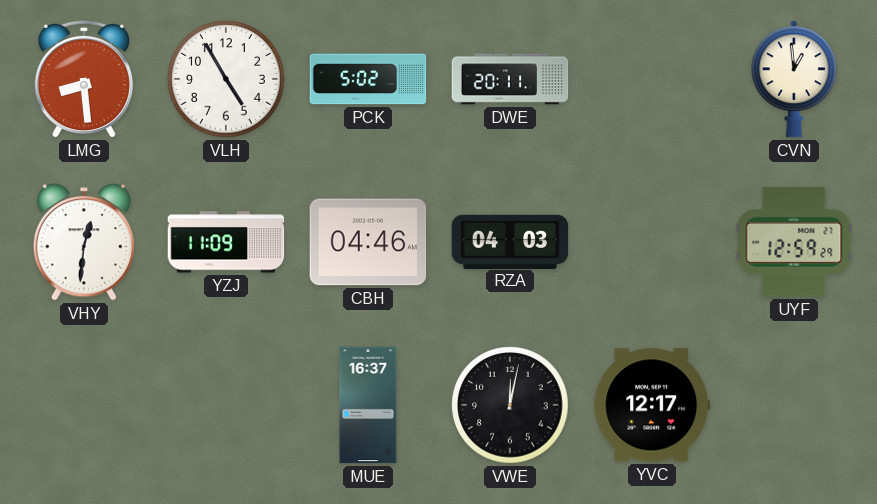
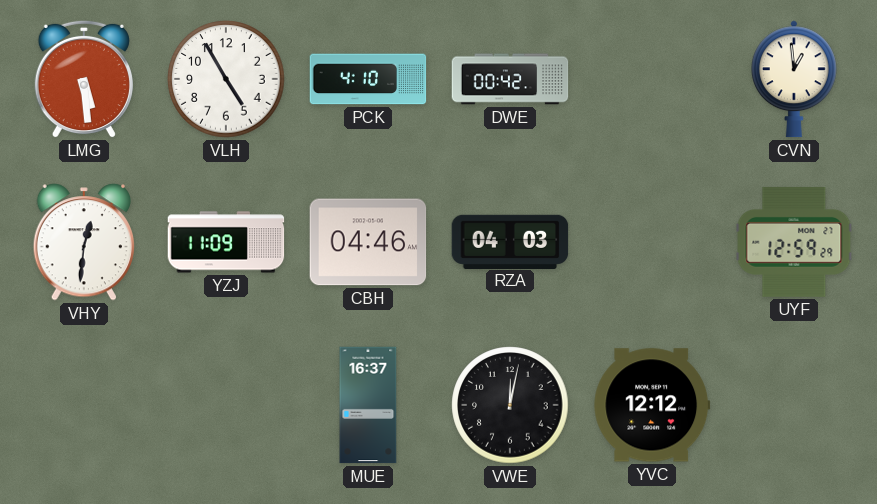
LMG: 8:29 -> 5:29
PCK: 5:02 -> 4:10
DWE: 20:11 -> 00:42
YVC: 12:17 -> 12:12
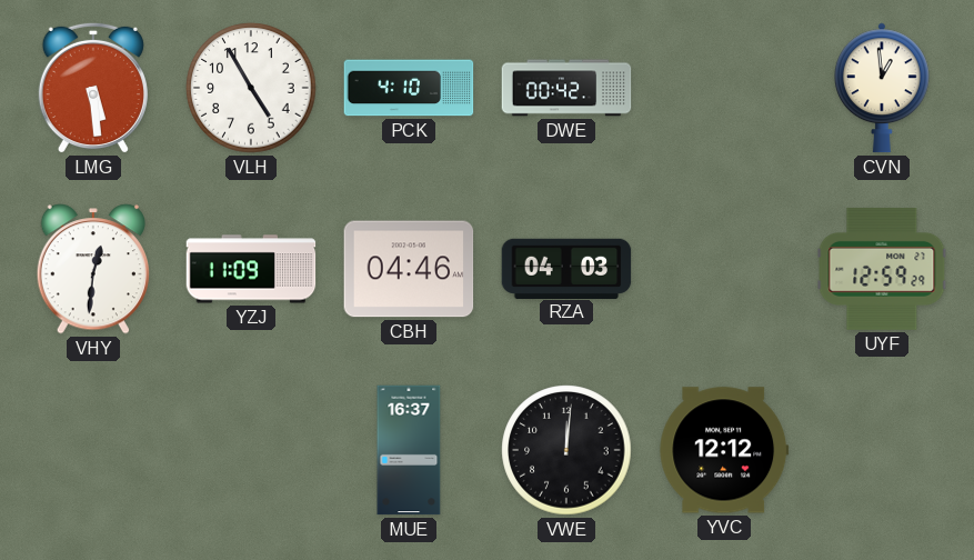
VWE: 12:02 -> 12:01
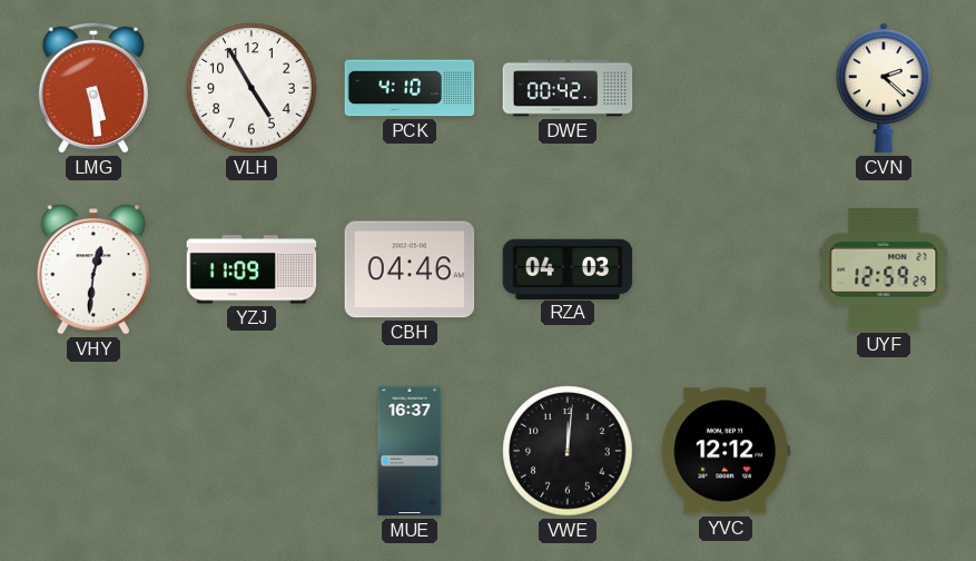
CVN: 12:59 -> 2:22
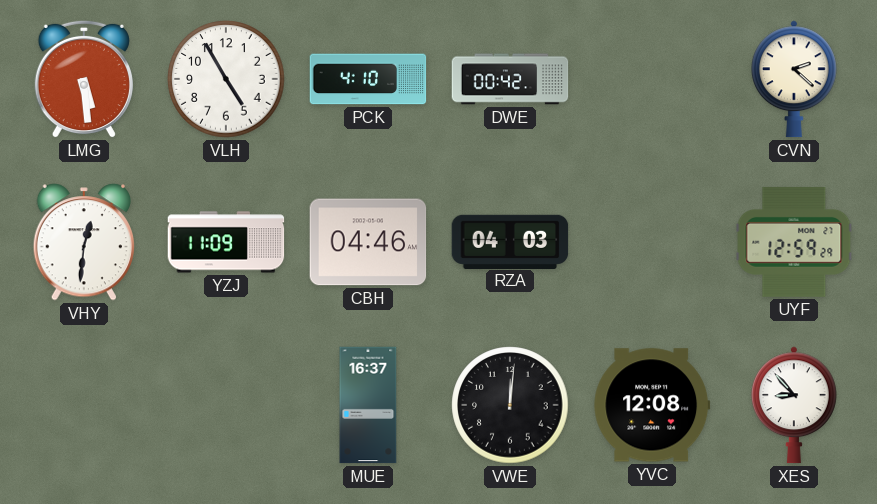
YVC: 12:12 -> 12:08
XES: none -> 8:53
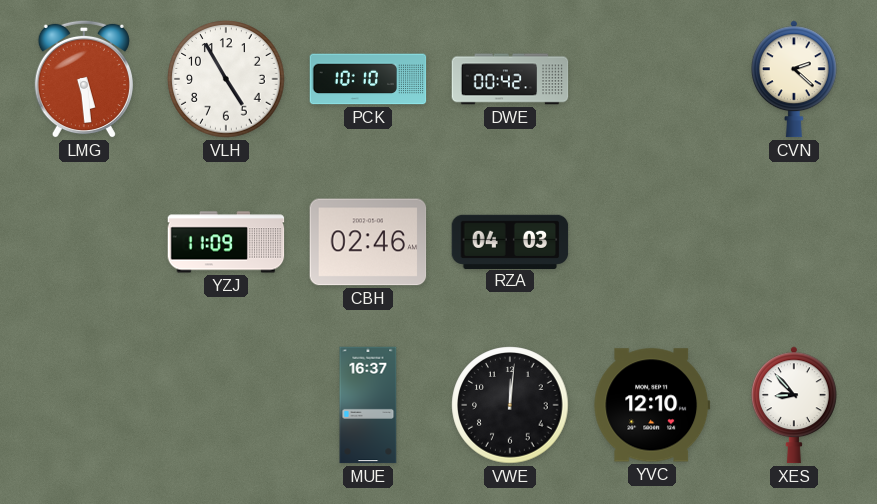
PCK: 4:10 -> 10:10
VHY: 12:31 -> none
CBH: 04:46 -> 02:46
UYF: 12:59 -> none
YVC: 12:08 -> 12:10
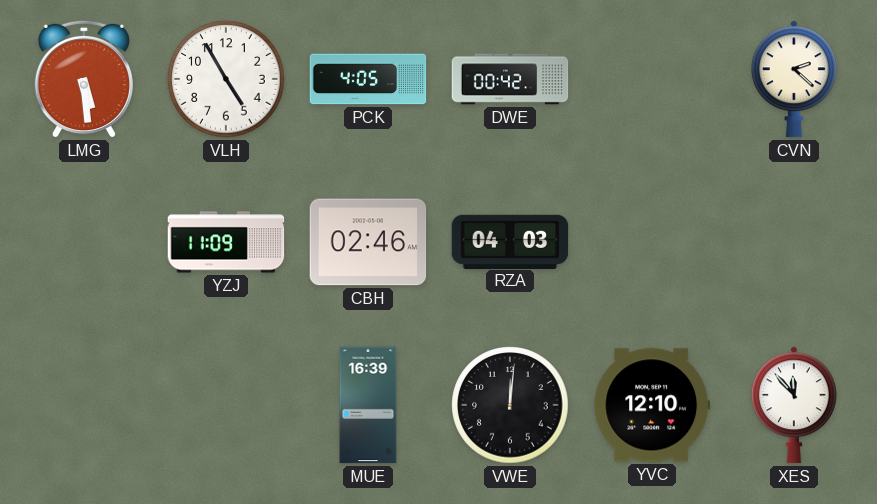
PCK: 10:10 -> 4:05
MUE: 16:37 -> 16:39
XES: 8:53 -> 11:53
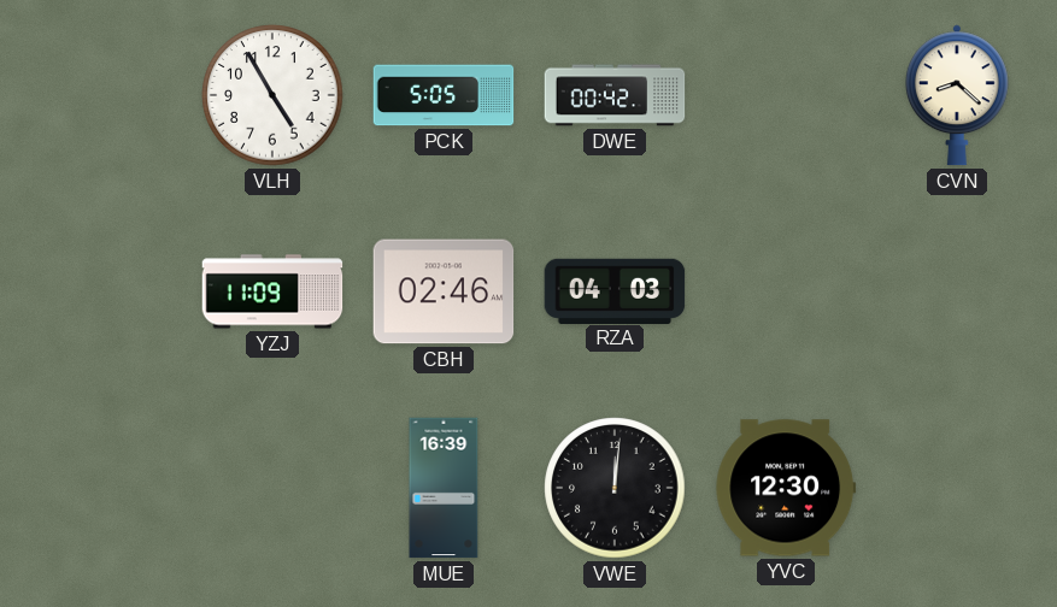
LMG: 5:29 -> none
PCK: 4:05 -> 5:05
CVN: 2:22 -> 8:22
YVC: 12:10 -> 12:30
XES: 11:53 -> none
